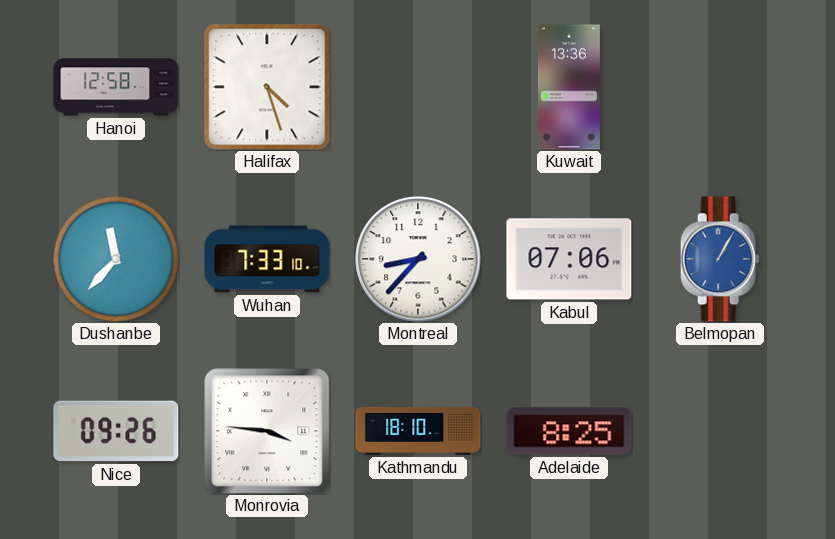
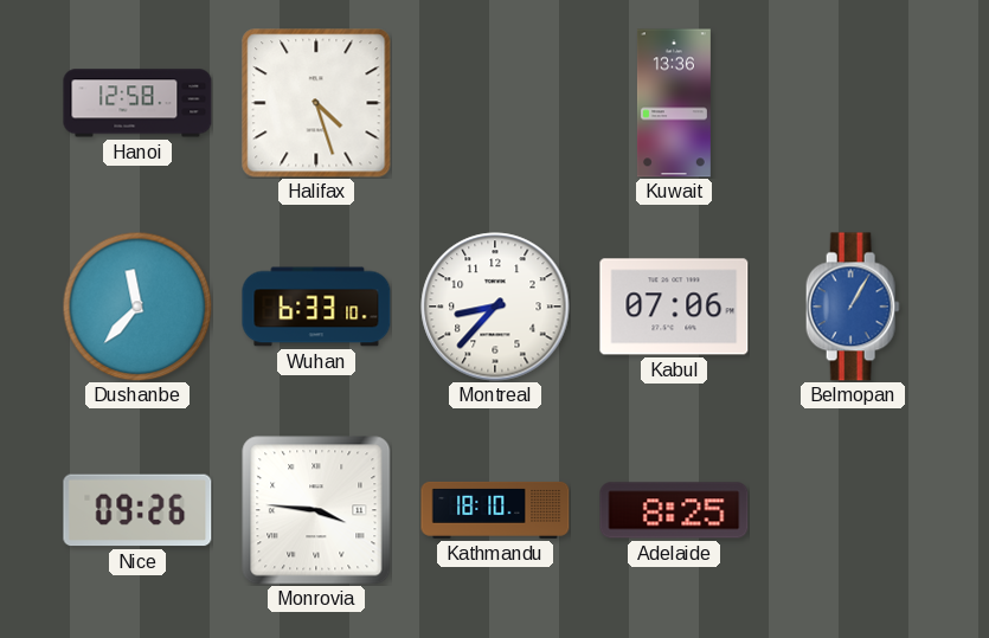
Wuhan: 7:33 -> 6:33
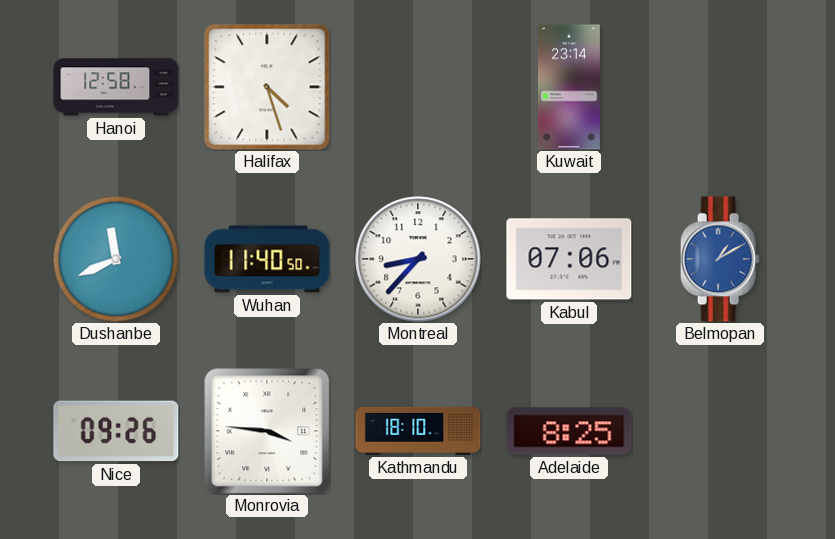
Kuwait: 13:36 -> 23:14
Dushanbe: 11:37 -> 11:41
Wuhan: 6:33 -> 11:40
Belmopan: 1:05 -> 1:10
